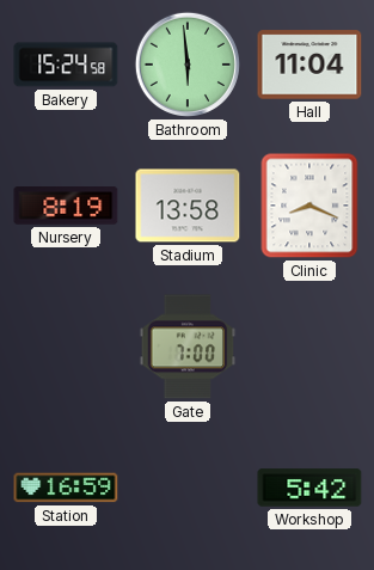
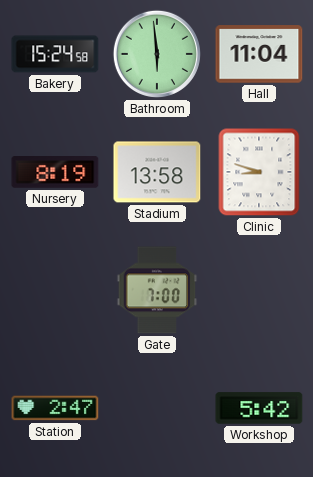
Clinic: 8:19 -> 8:48
Station: 16:59 -> 2:47
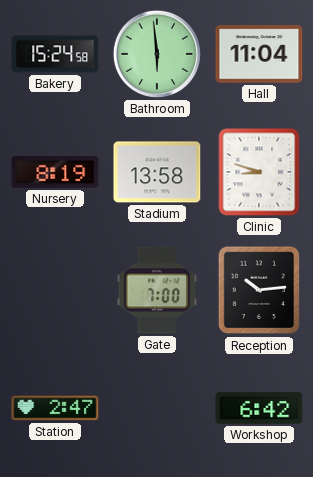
Reception: none -> 10:14
Workshop: 5:42 -> 6:42
